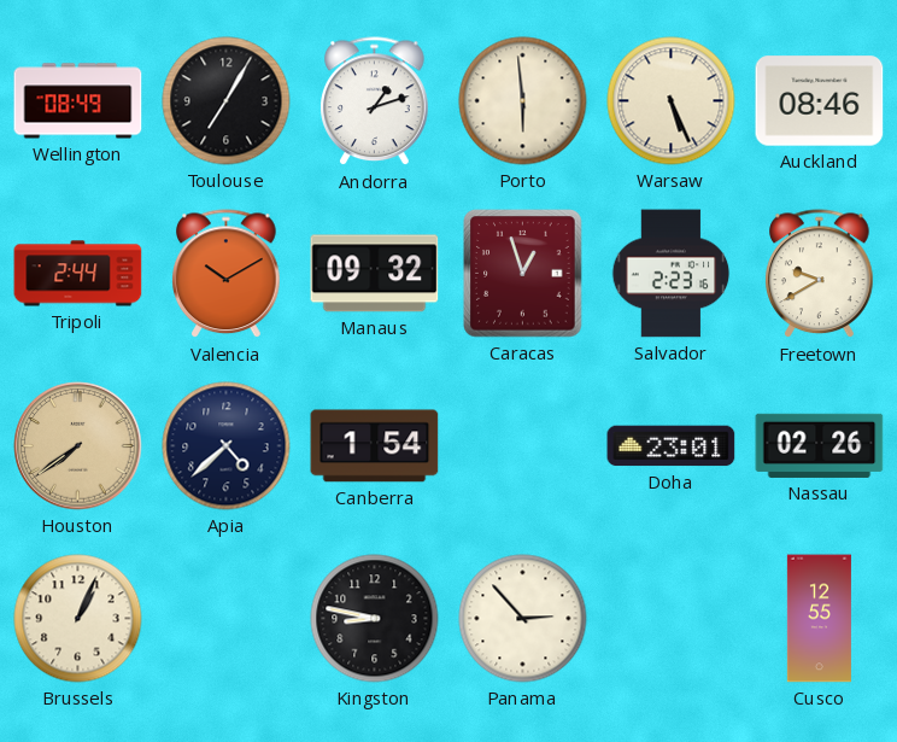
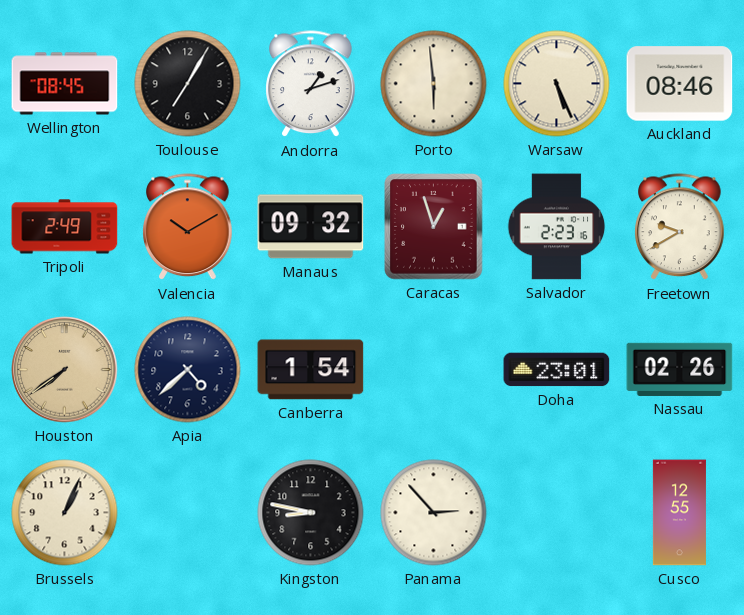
Wellington: 08:49 -> 08:45
Tripoli: 2:44 -> 2:49
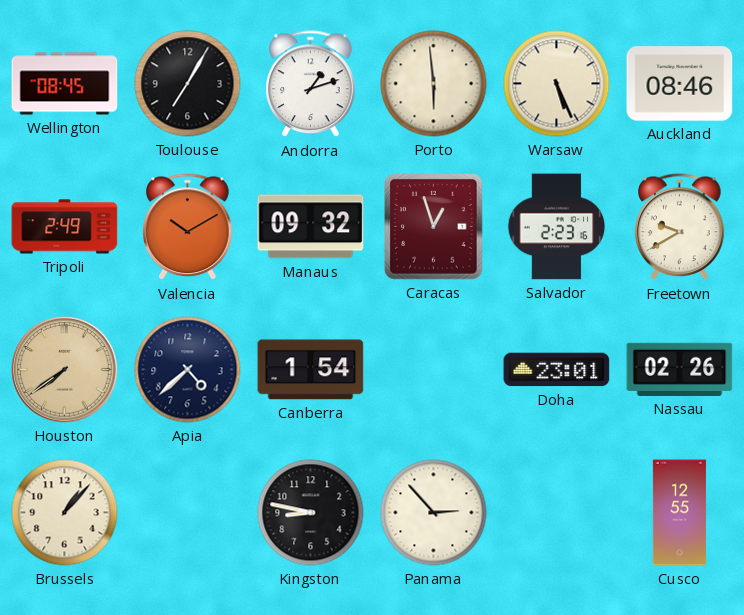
Brussels: 1:04 -> 1:07
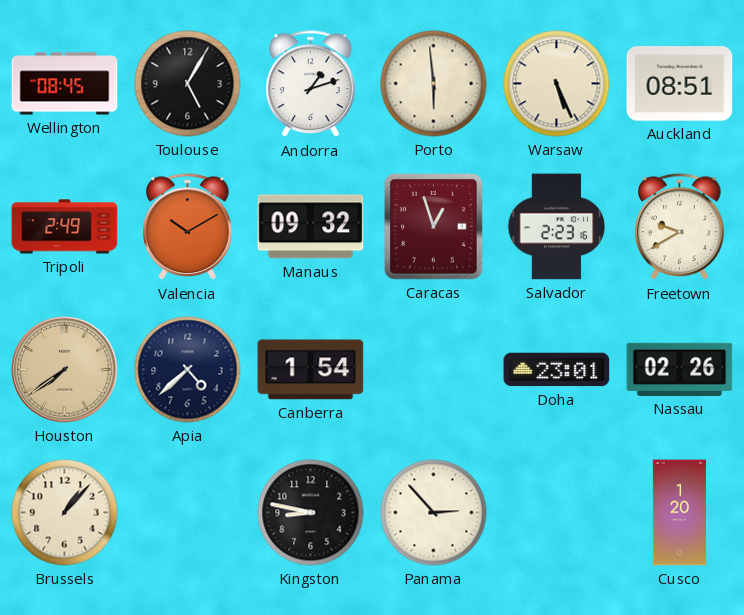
Toulouse: 7:05 -> 5:05
Auckland: 08:46 -> 08:51
Cusco: 12:55 -> 1:20
